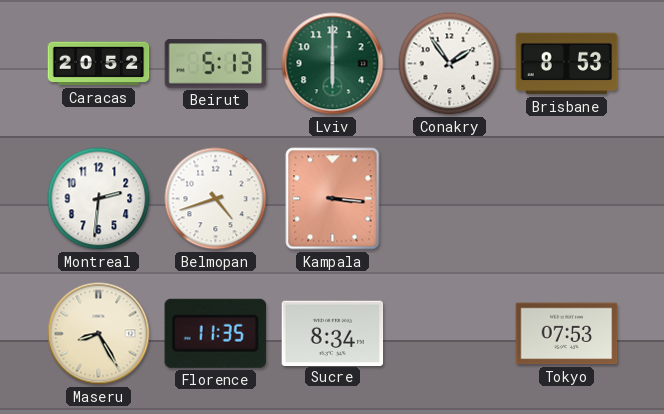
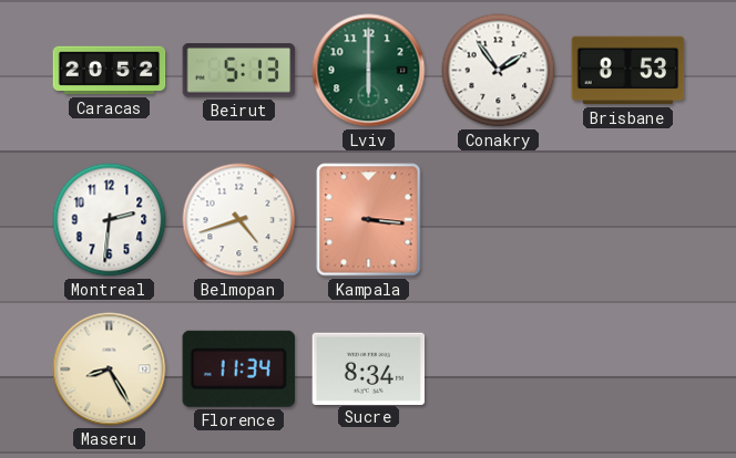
Florence: 11:35 -> 11:34
Tokyo: 07:53 -> none
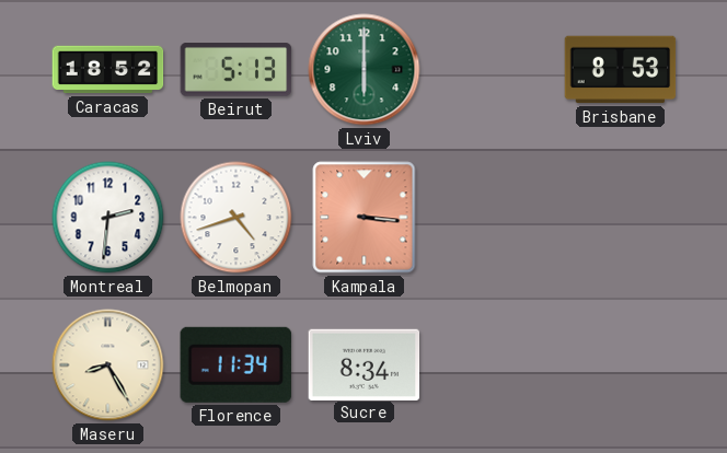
Caracas: 20:52 -> 18:52
Conakry: 1:54 -> none
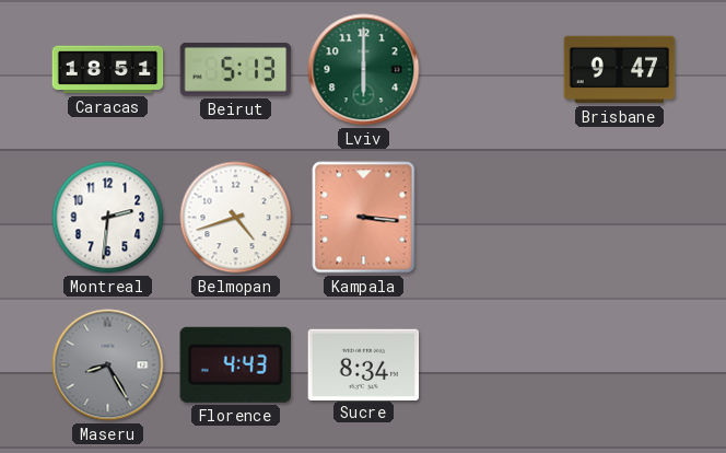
Caracas: 18:52 -> 18:51
Brisbane: 8:53 -> 9:47
Maseru dial: cream -> grey
Florence: 11:34 -> 4:43
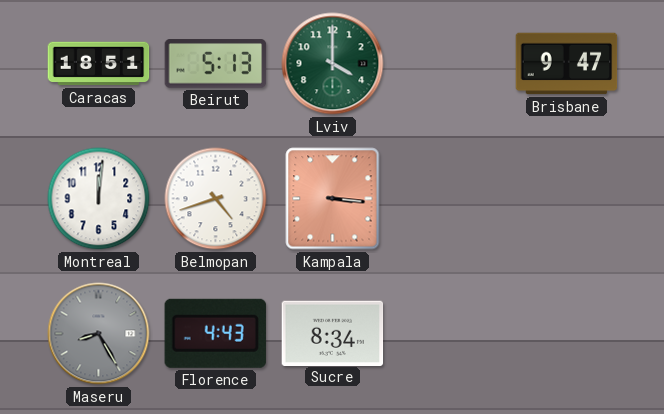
Lviv: 6:00 -> 4:00
Montreal: 2:31 -> 12:01
